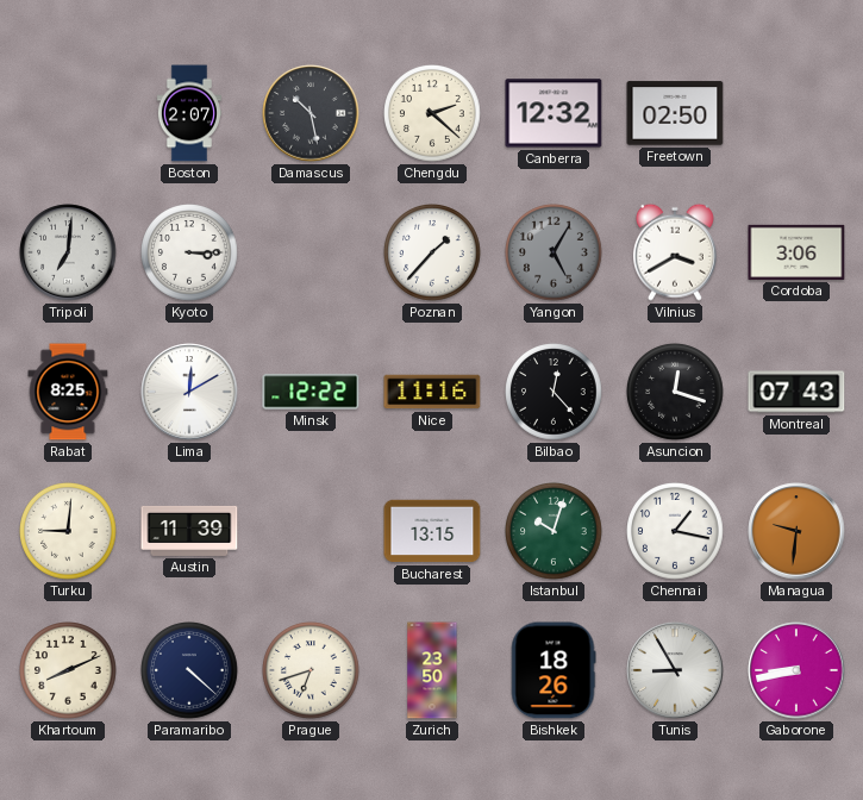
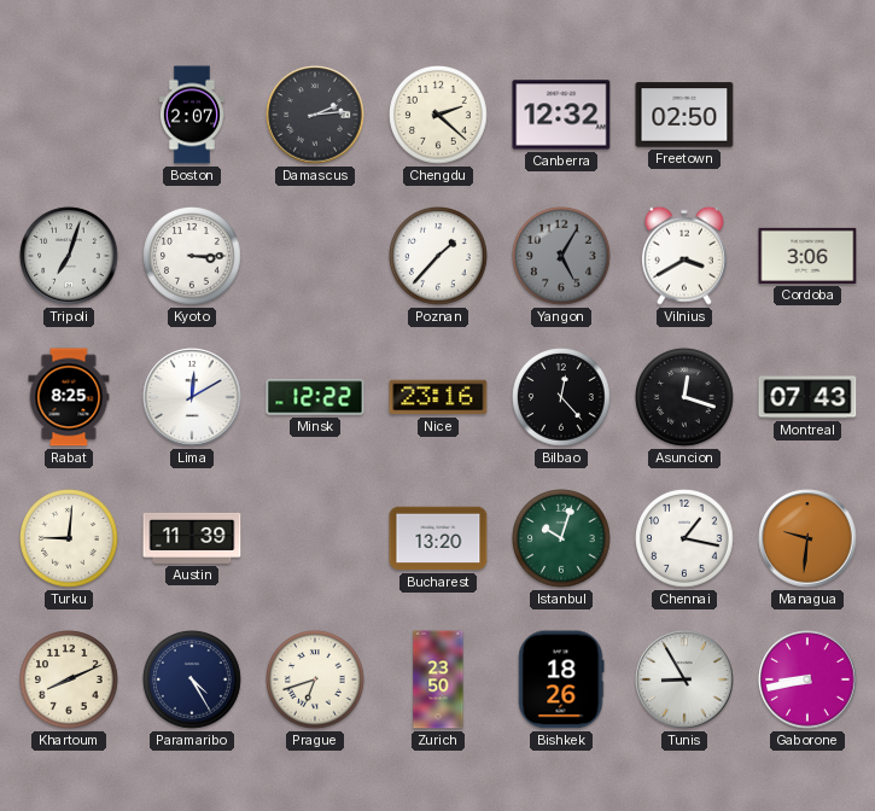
Damascus: 10:28 -> 2:14
Tripoli: 7:01 -> 7:03
Nice: 11:16 -> 23:16
Bucharest: 13:15 -> 13:20
Paramaribo: 4:22 -> 4:25
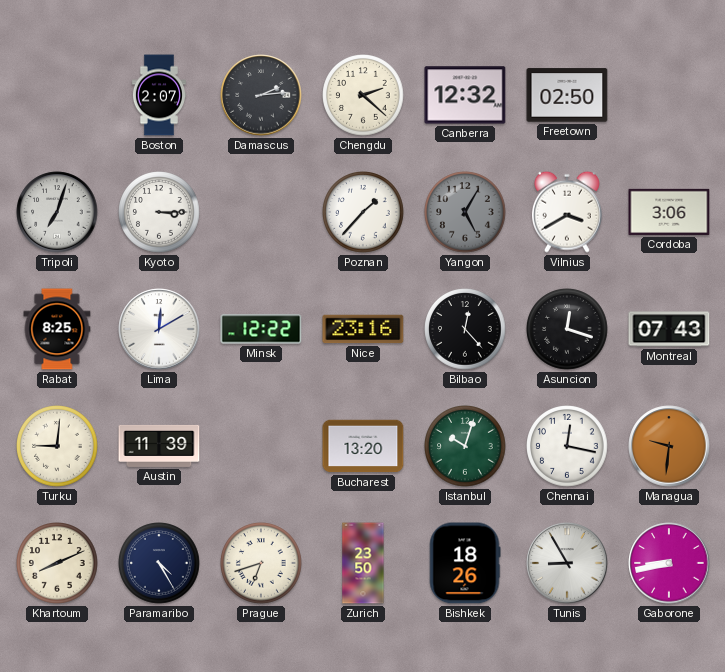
Chennai: 1:17 -> 12:17
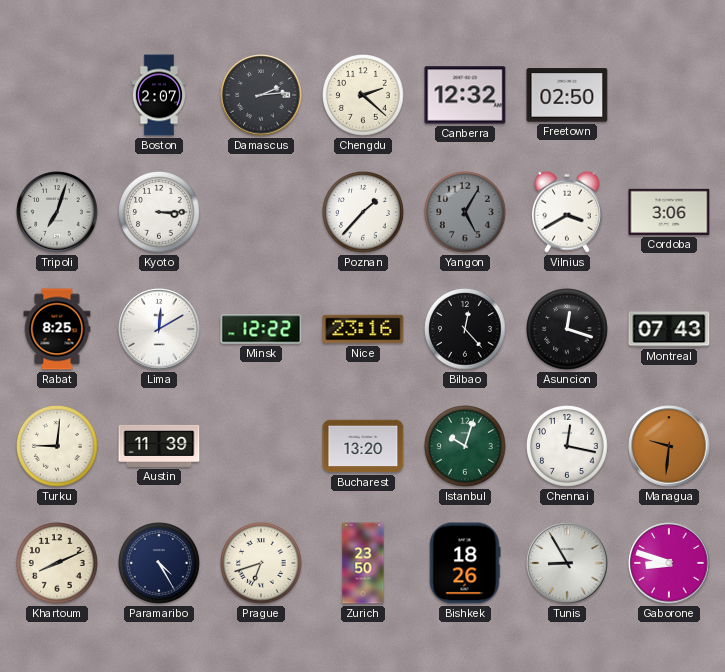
Gaborone: 8:43 -> 8:48
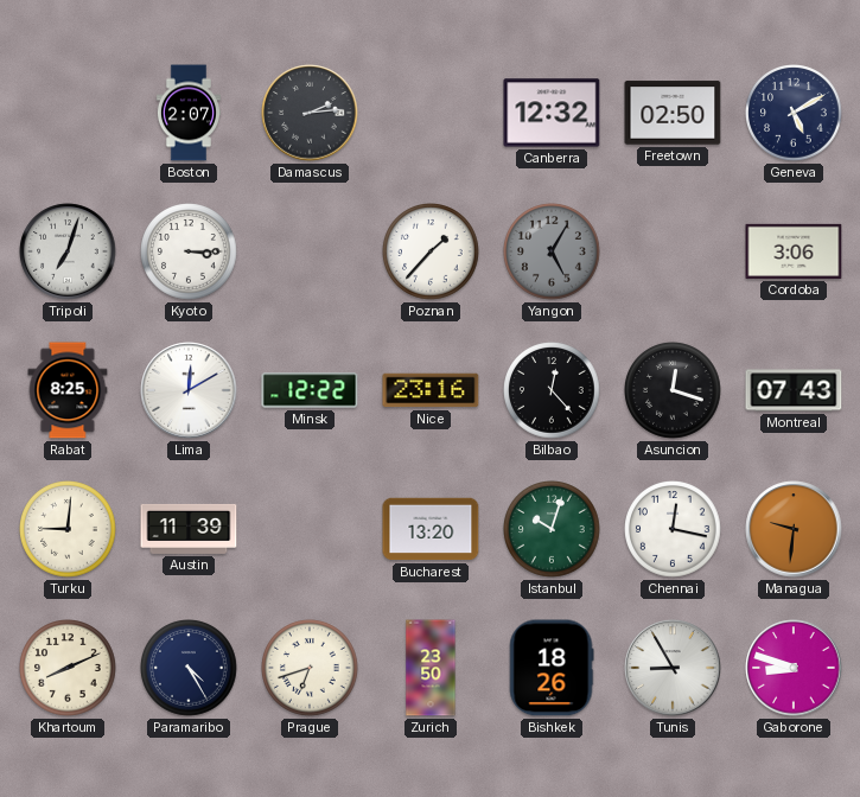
Chengdu: 2:22 -> none
Geneva: none -> 5:10
Vilnius: 3:40 -> none
